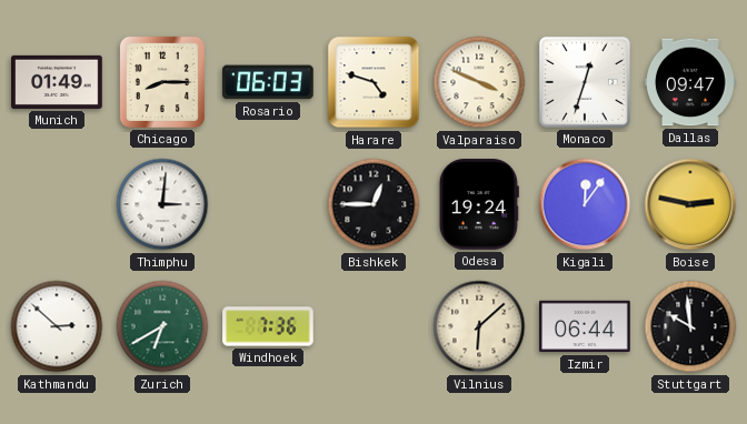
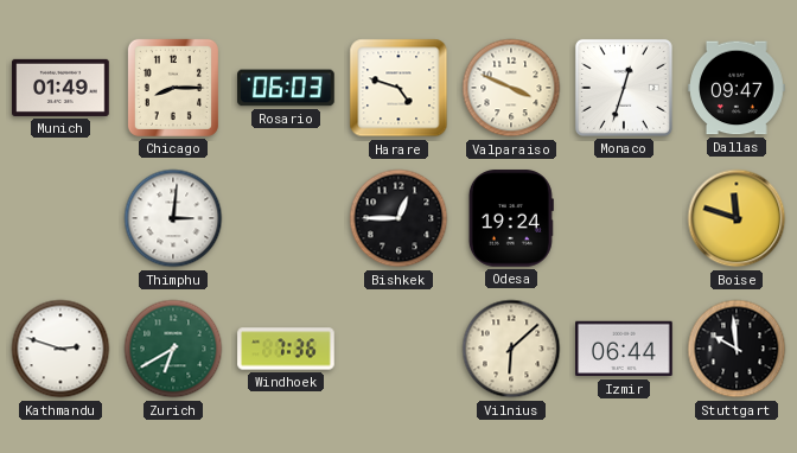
Kigali: 12:06 -> none
Boise: 2:47 -> 11:48
Kathmandu: 2:52 -> 2:48
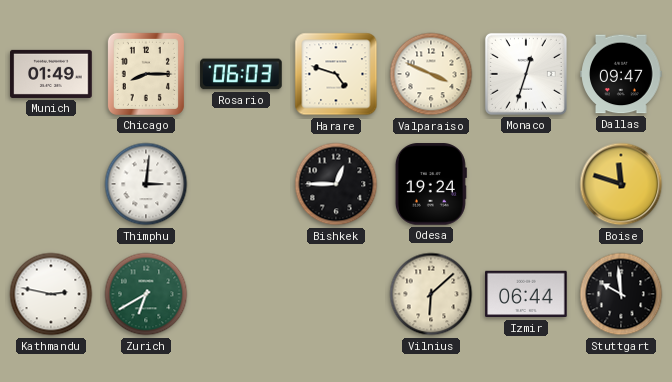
Kathmandu: 2:48 -> 2:47
Windhoek: 7:36 -> none
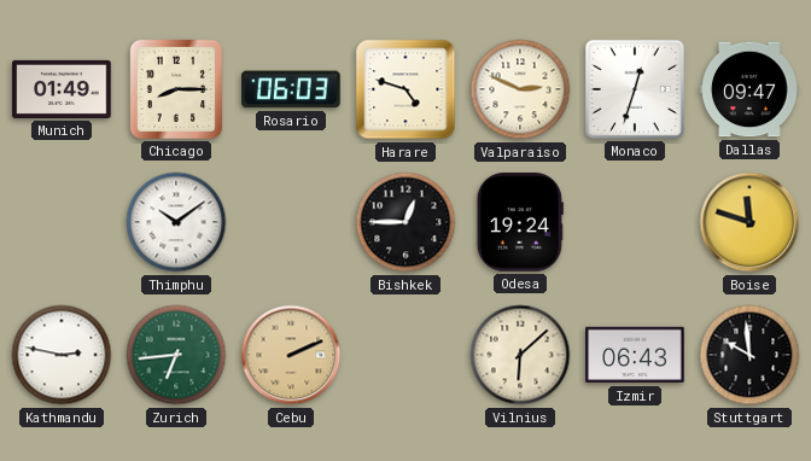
Valparaiso: 3:49 -> 2:49
Thimphu: 3:01 -> 10:09
Zurich: 6:40 -> 6:44
Cebu: none -> 2:11
Izmir: 06:44 -> 06:43
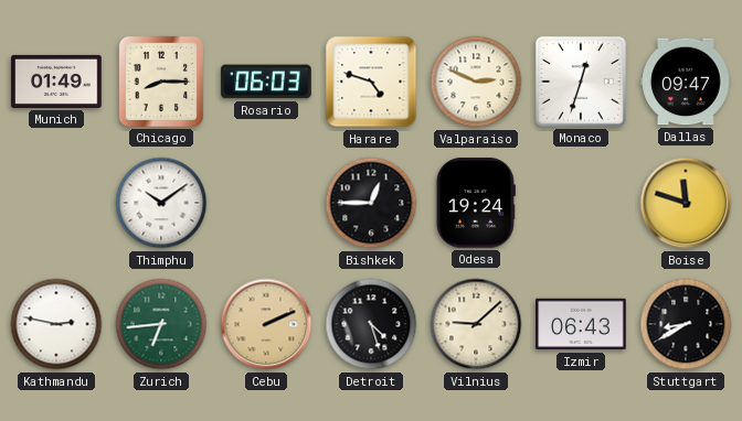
Detroit: none -> 4:27
Vilnius: 6:08 -> 9:08
Stuttgart: 9:59 -> 8:40
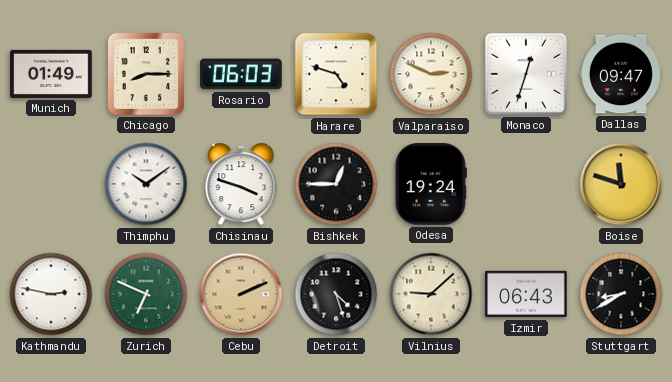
Chisinau: none -> 3:48
Zurich: 6:44 -> 6:49
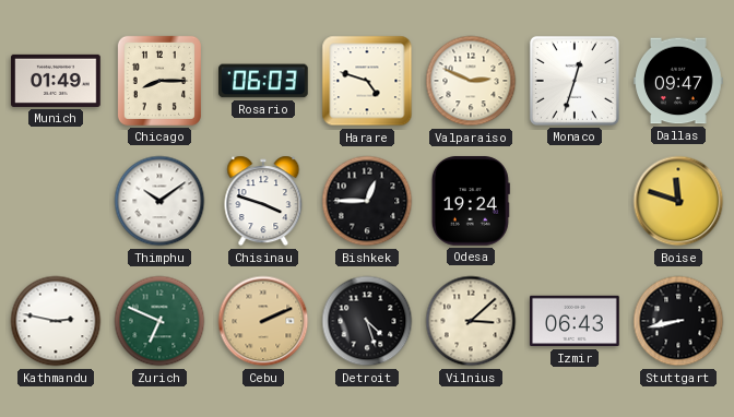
Vilnius: 9:08 -> 3:08
Stuttgart: 8:40 -> 8:43
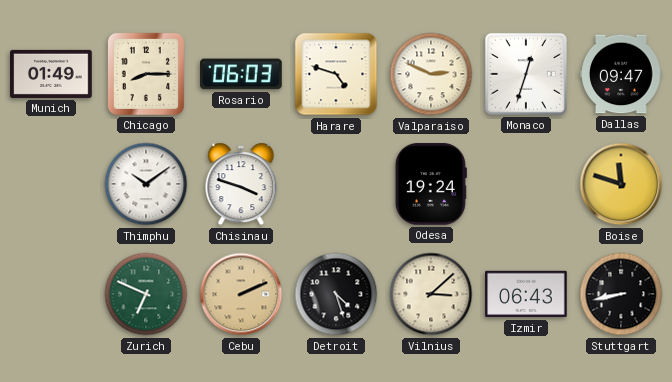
Bishkek: 12:45 -> none
Kathmandu: 2:47 -> none
